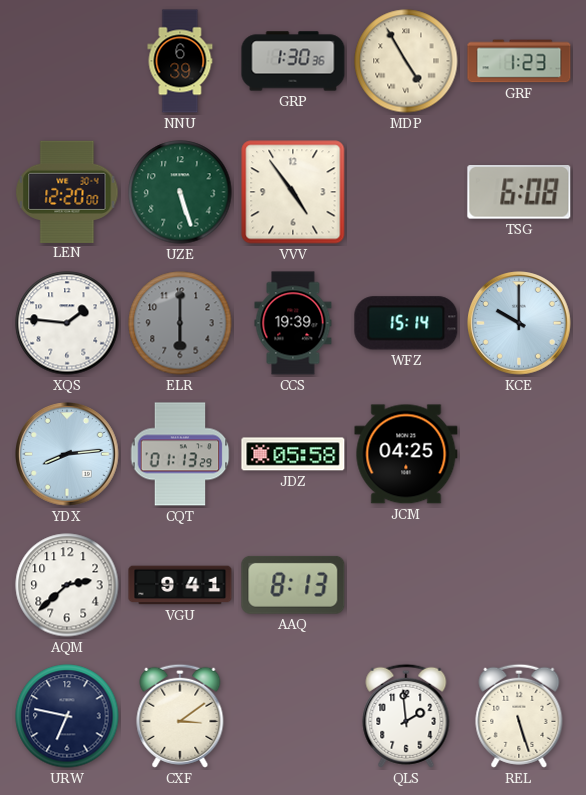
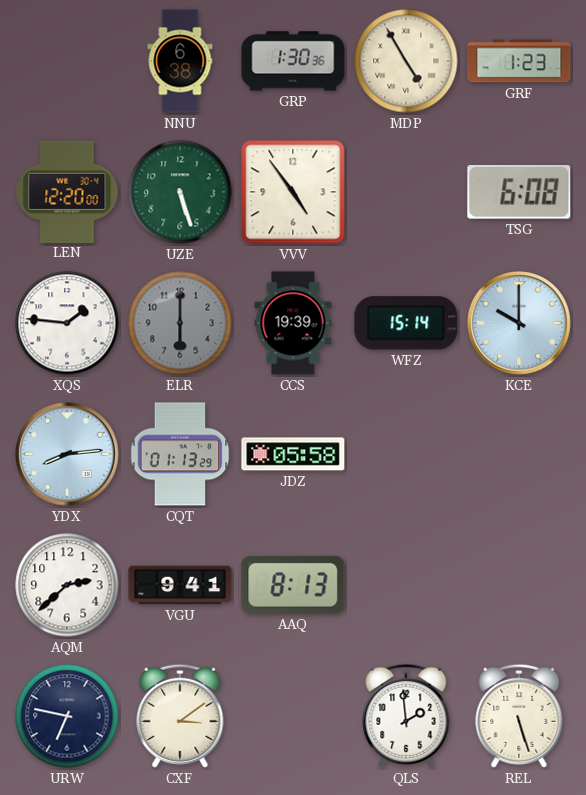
NNU: 6:39 -> 6:38
JCM: 04:25 -> none
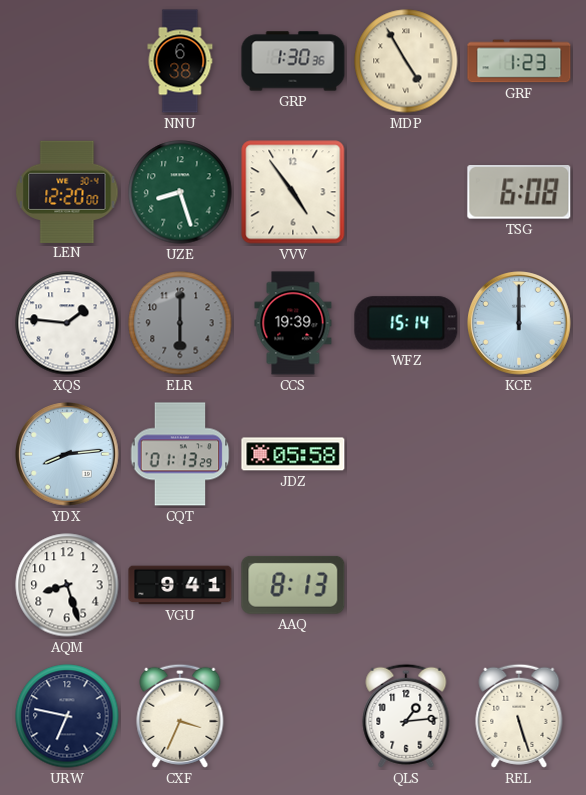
UZE: 5:27 -> 8:27
KCE: 10:00 -> 12:00
AQM: 2:38 -> 8:27
CXF: 3:09 -> 3:34
QLS: 1:59 -> 1:14
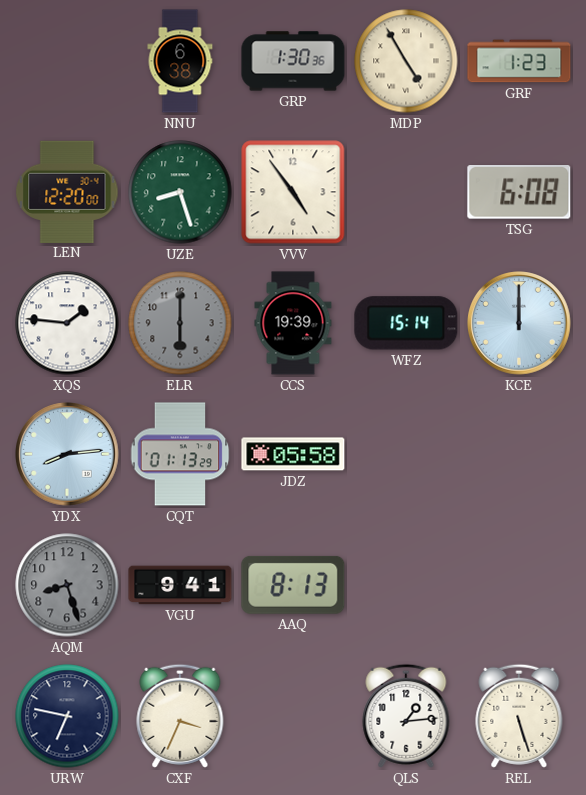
AQM dial: white -> grey
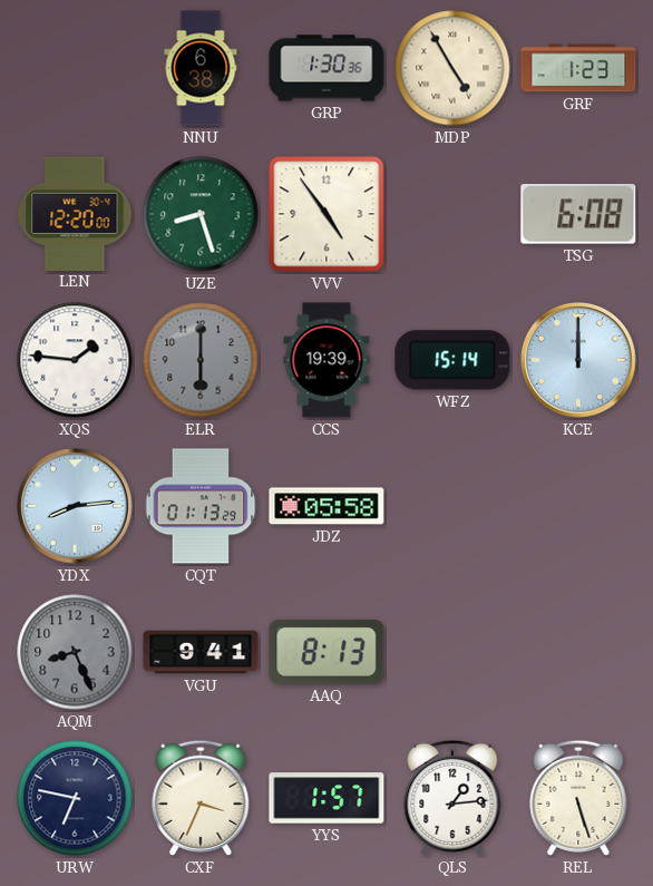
AQM: 8:27 -> 8:26
YYS: none -> 1:57
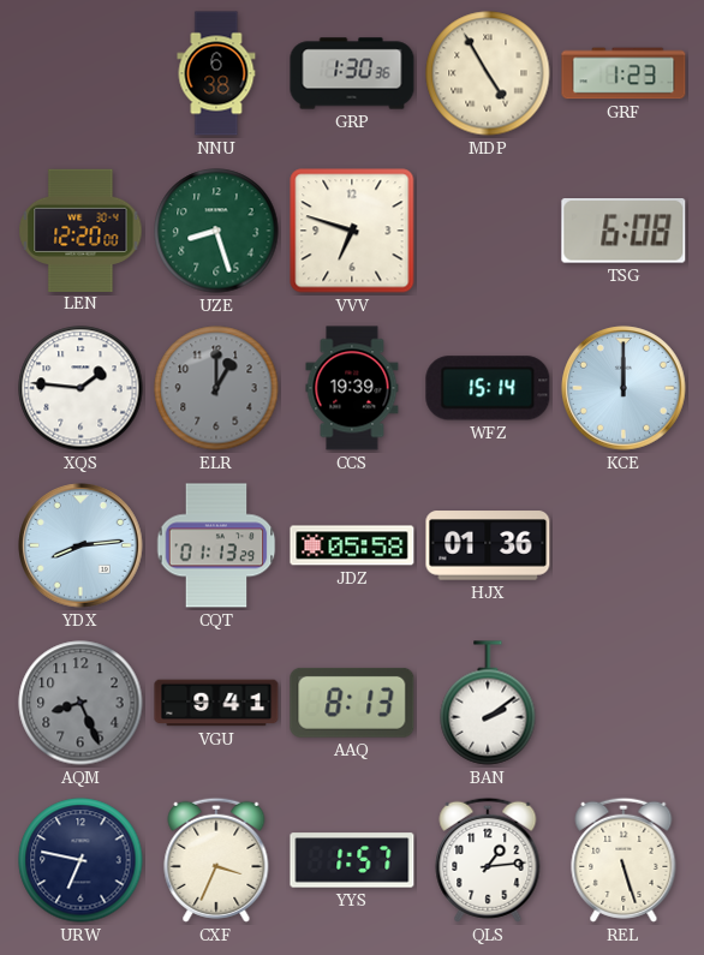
VVV: 4:54 -> 6:48
ELR: 6:00 -> 1:00
HJX: none -> 01:36
BAN: none -> 2:09
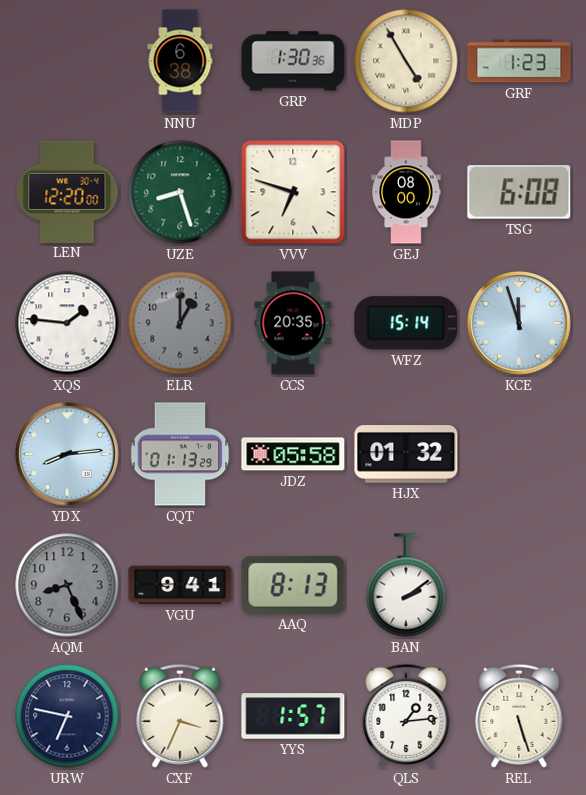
GEJ: none -> 08:00
CCS: 19:39 -> 20:35
KCE: 12:00 -> 11:57
HJX: 01:36 -> 01:32
